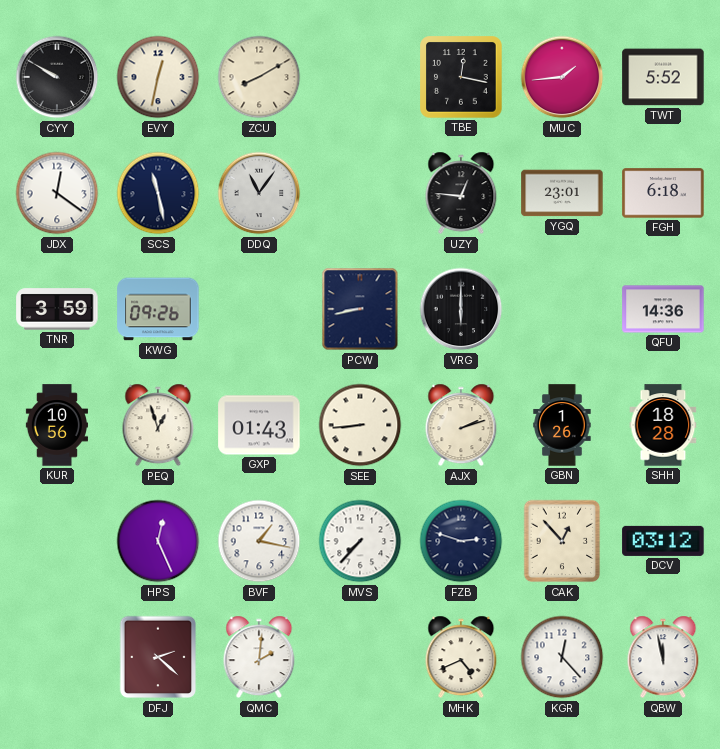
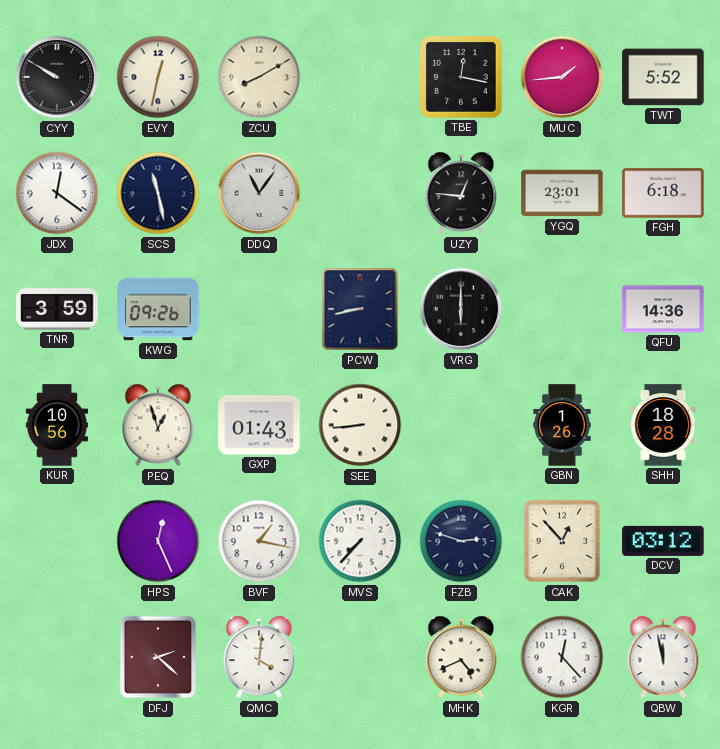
AJX: 2:12 -> none
QMC: 2:01 -> 4:01
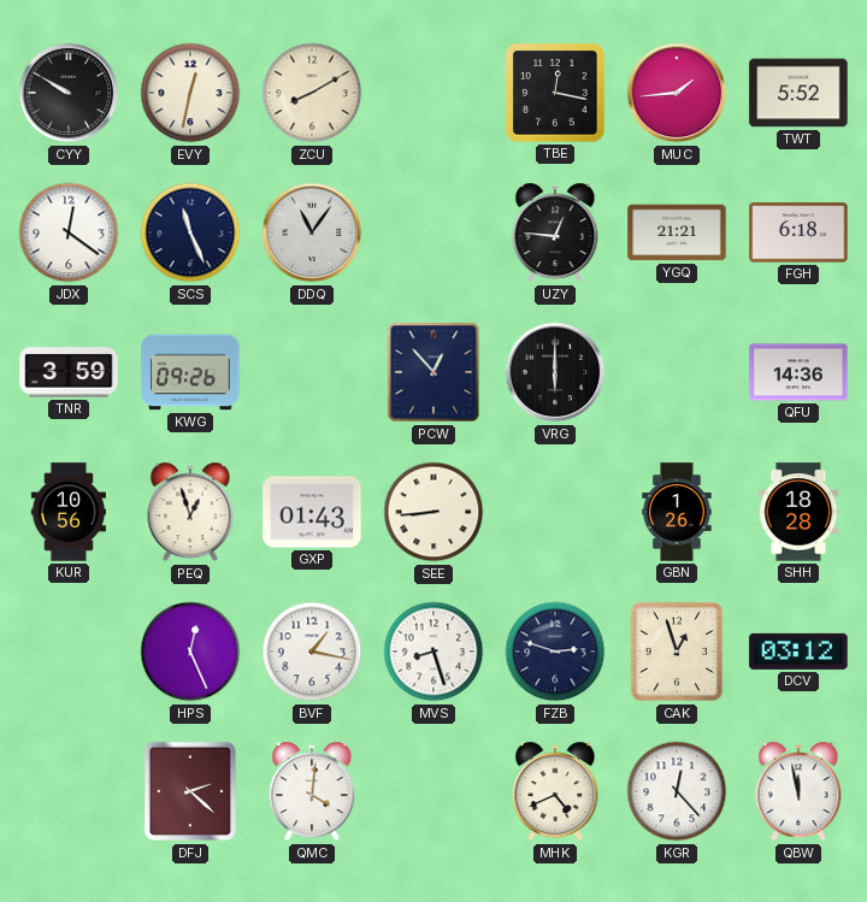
SCS: 11:28 -> 11:26
YGQ: 23:01 -> 21:21
PCW: 8:43 -> 12:53
MVS: 7:37 -> 8:27
CAK: 12:53 -> 12:57
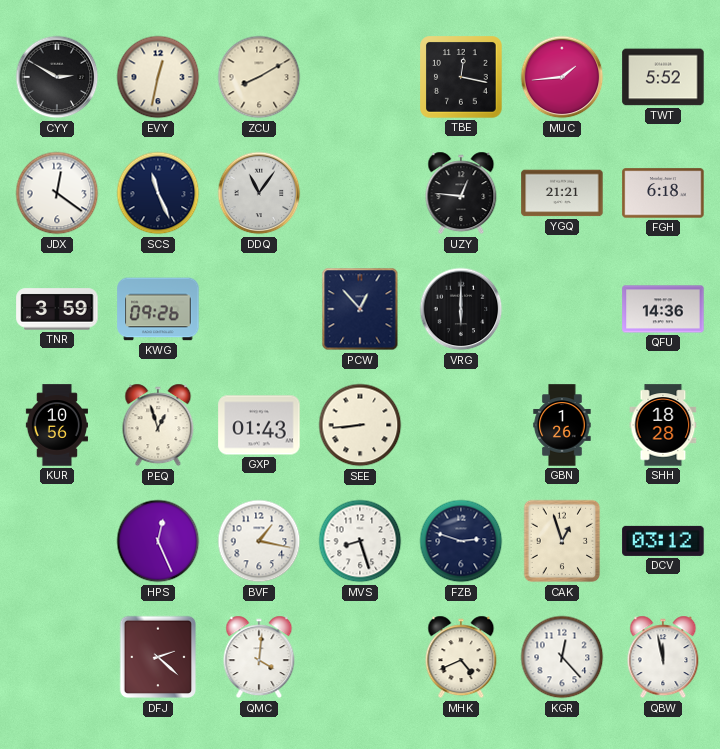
CYY: 9:50 -> 2:50
